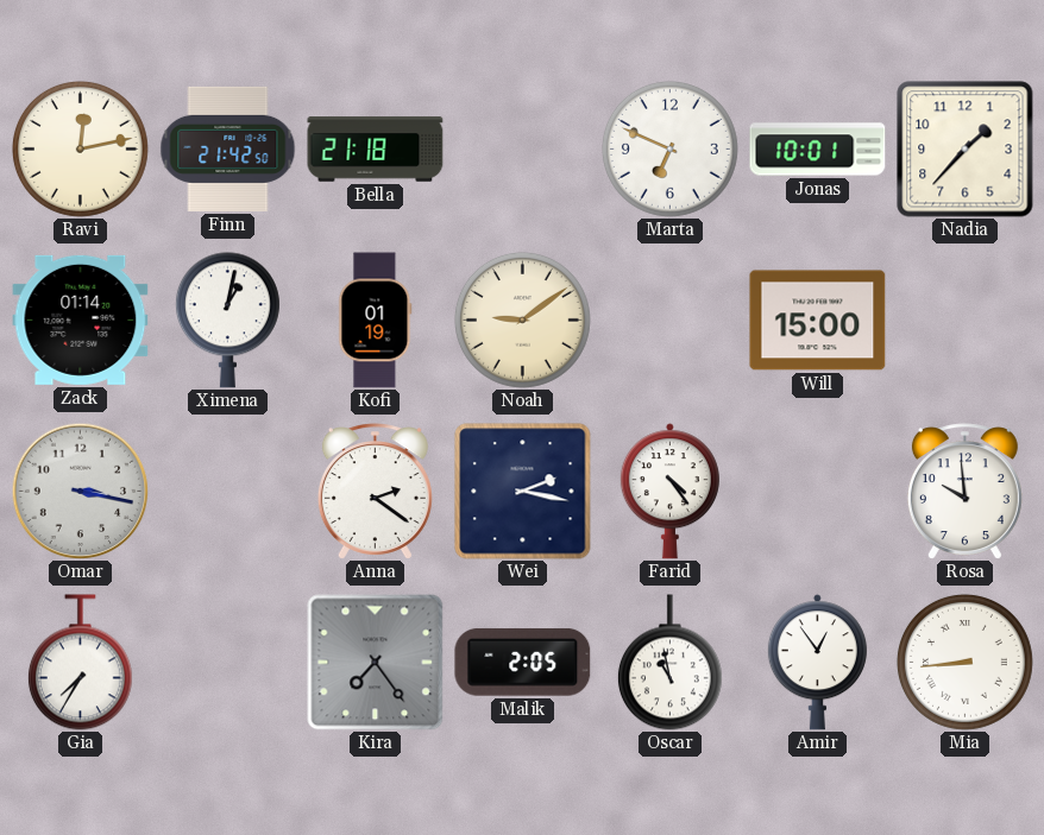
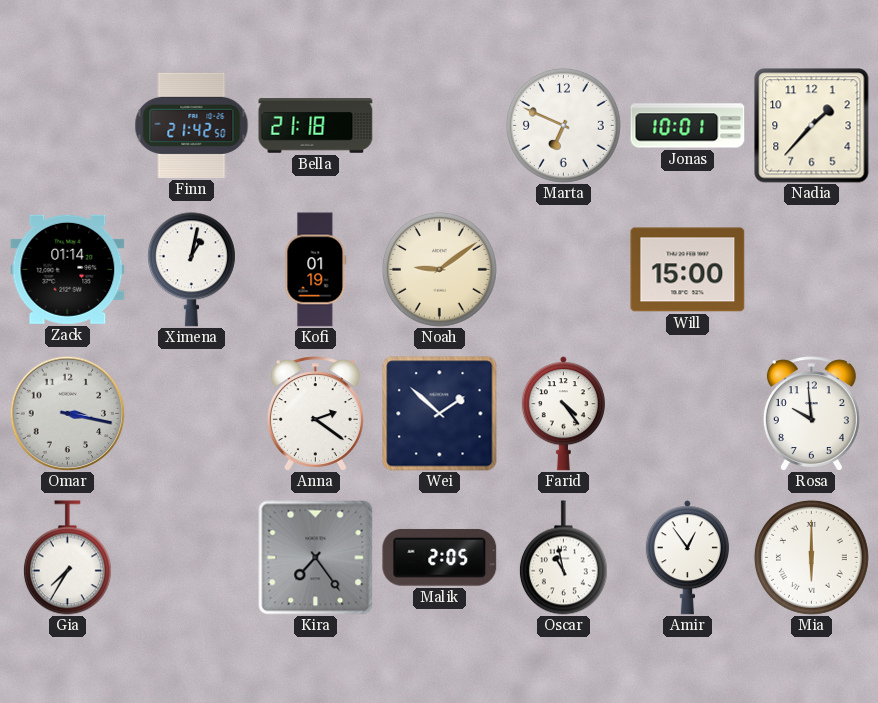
Ravi: 12:13 -> none
Wei: 2:17 -> 1:52
Mia: 8:44 -> 6:00
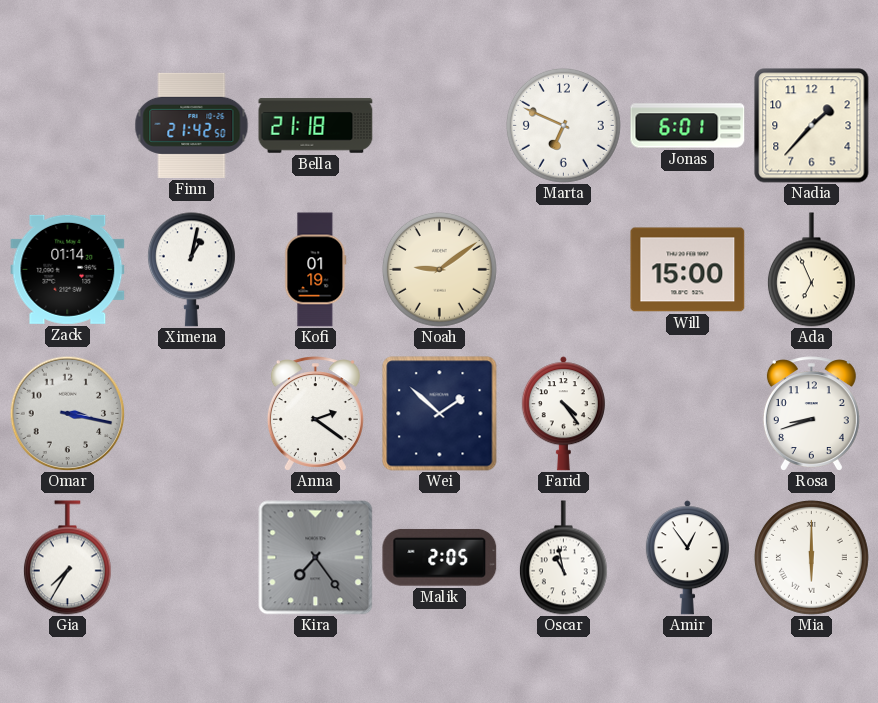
Jonas: 10:01 -> 6:01
Ada: none -> 6:56
Rosa: 9:59 -> 8:42
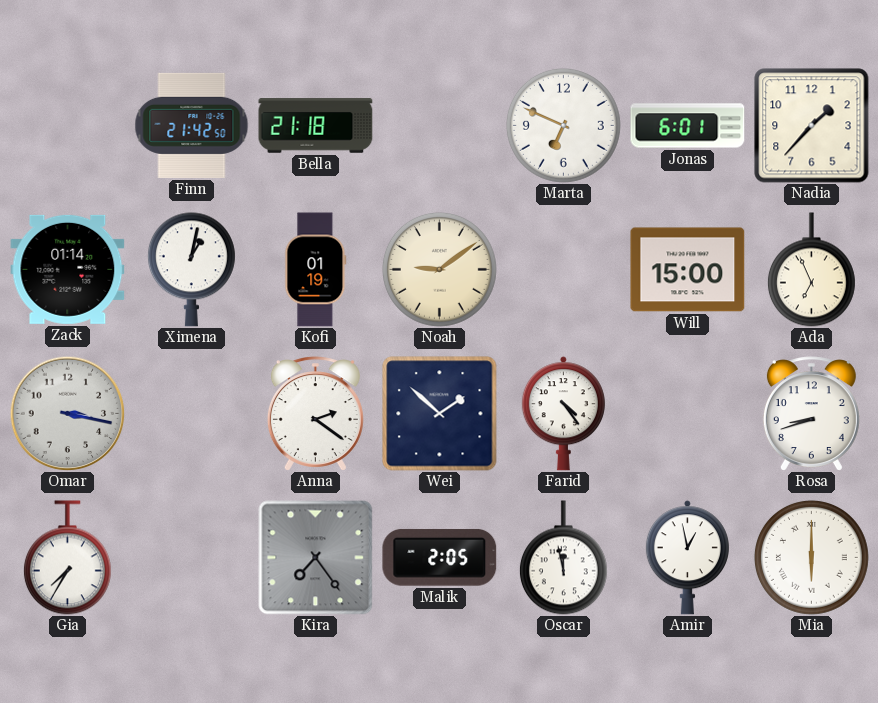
Oscar: 10:58 -> 11:58
Amir: 12:54 -> 12:58
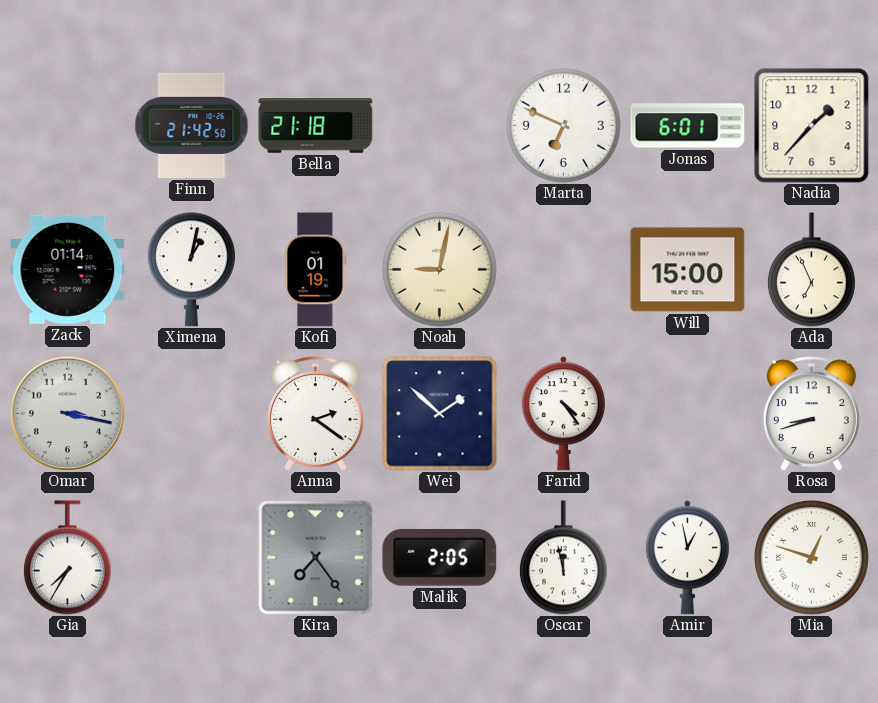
Noah: 9:09 -> 9:02
Mia: 6:00 -> 12:48
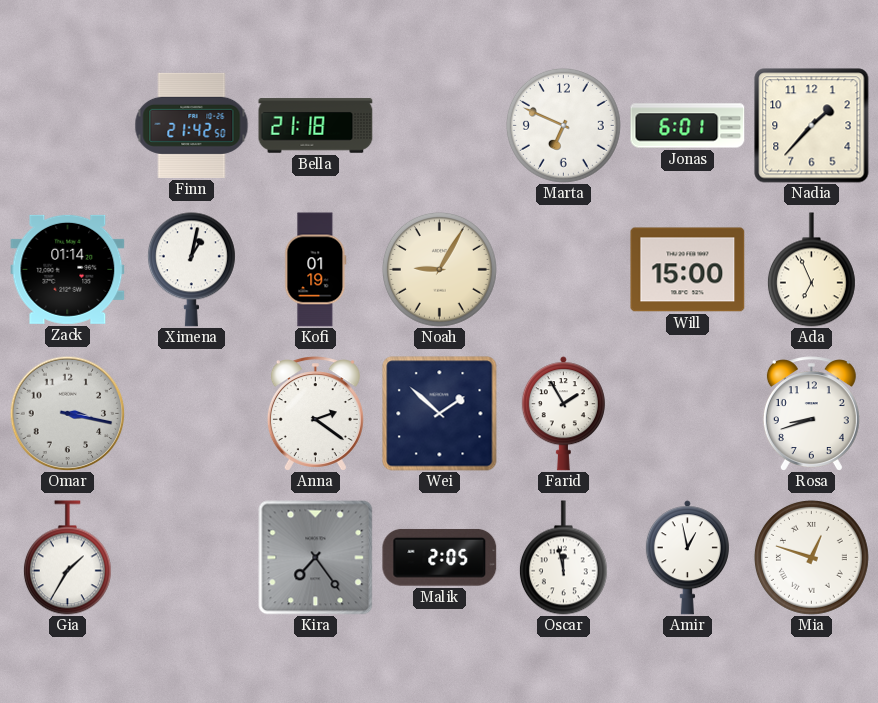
Noah: 9:02 -> 9:05
Farid: 4:24 -> 1:55
Gia: 7:35 -> 1:35
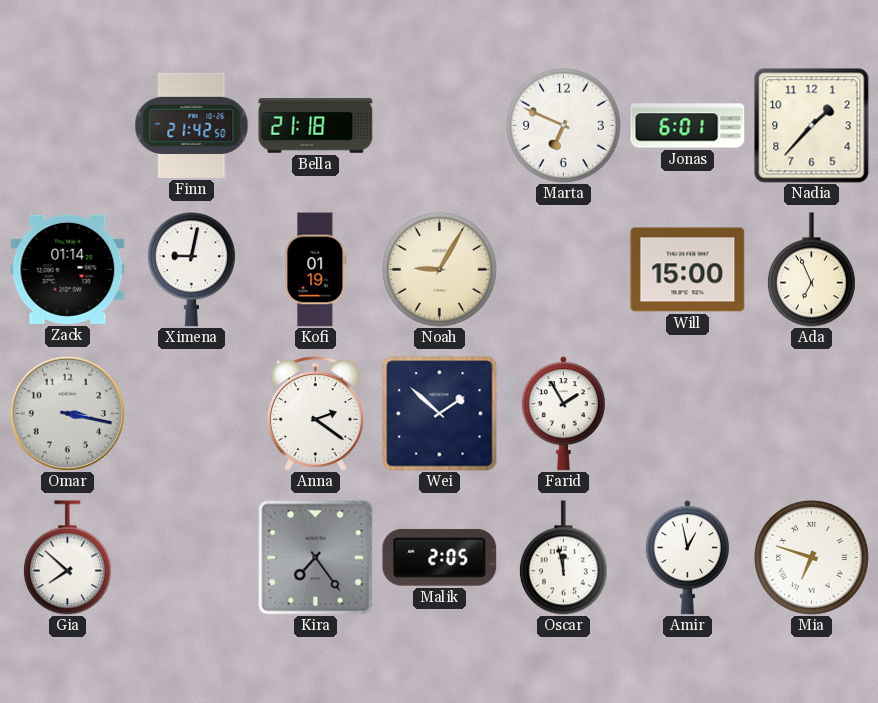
Ximena: 1:02 -> 9:02
Rosa: 8:42 -> none
Gia: 1:35 -> 7:52
Mia: 12:48 -> 6:48
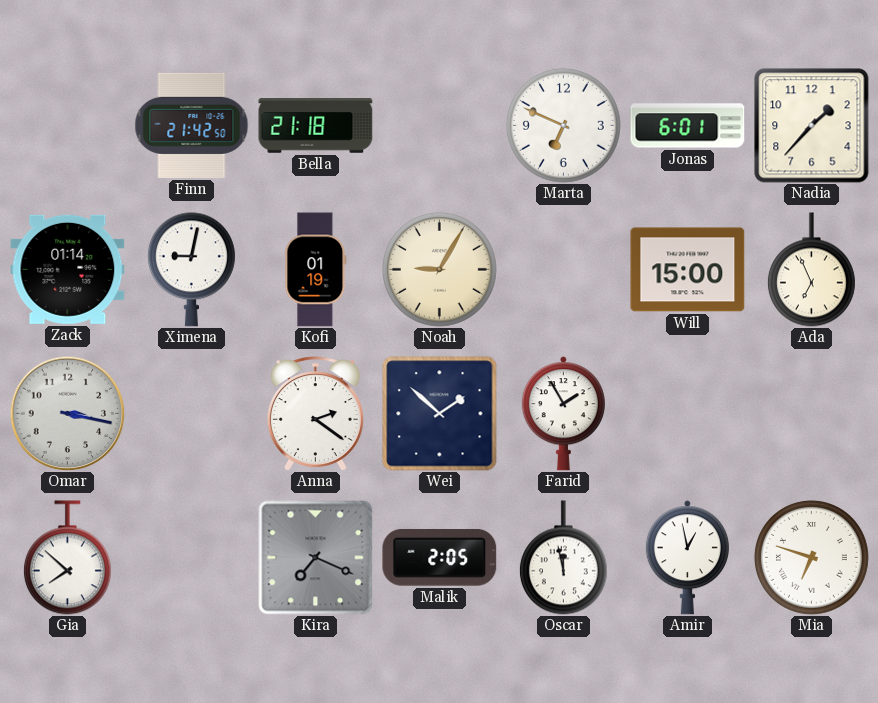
Kira: 7:24 -> 7:19
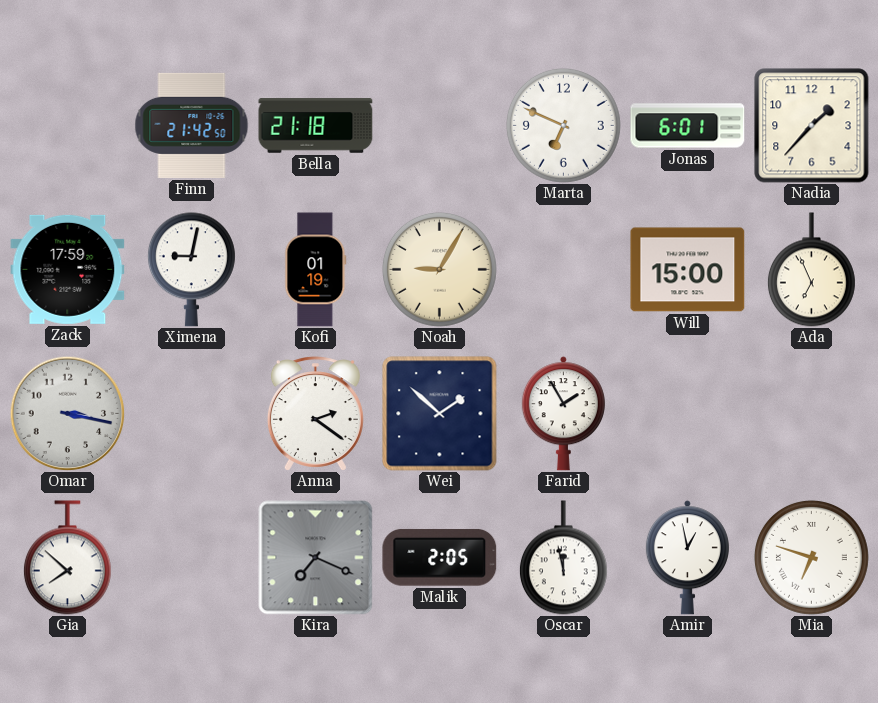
Zack: 01:14 -> 17:59
